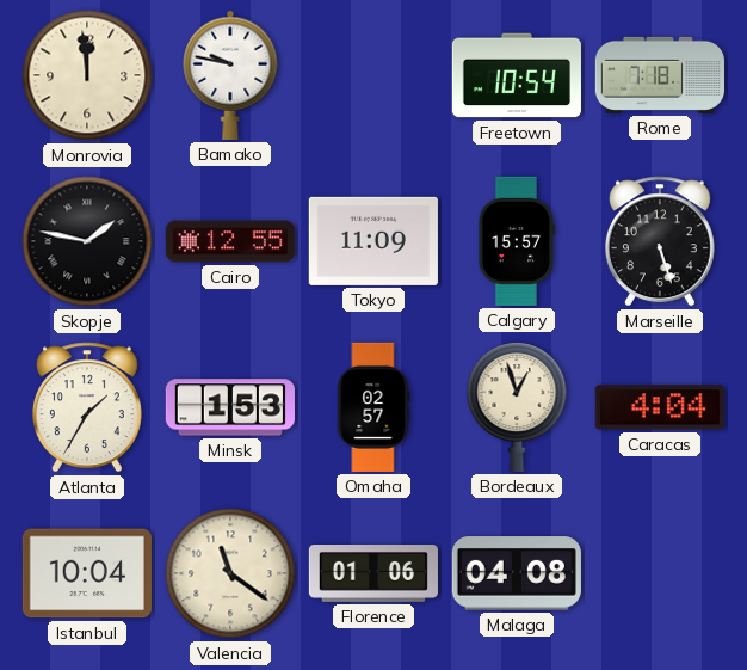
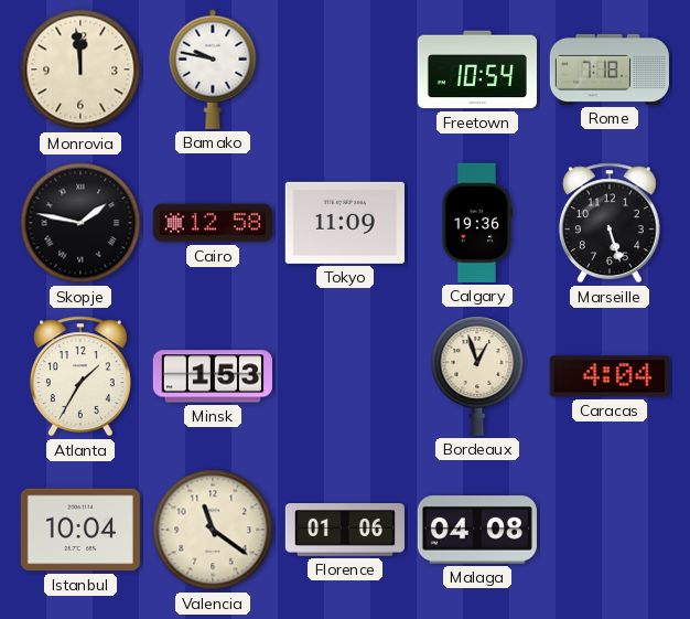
Cairo: 12:55 -> 12:58
Calgary: 15:57 -> 19:36
Omaha: 02:57 -> none
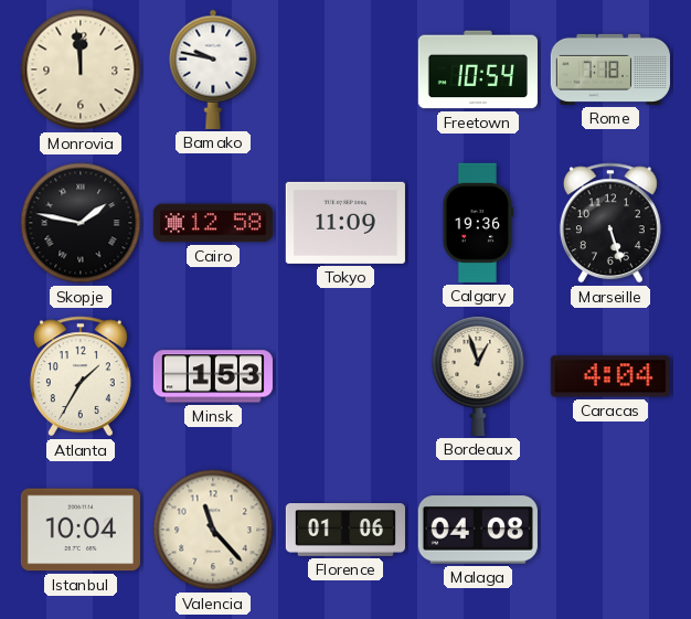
Valencia: 11:21 -> 11:23
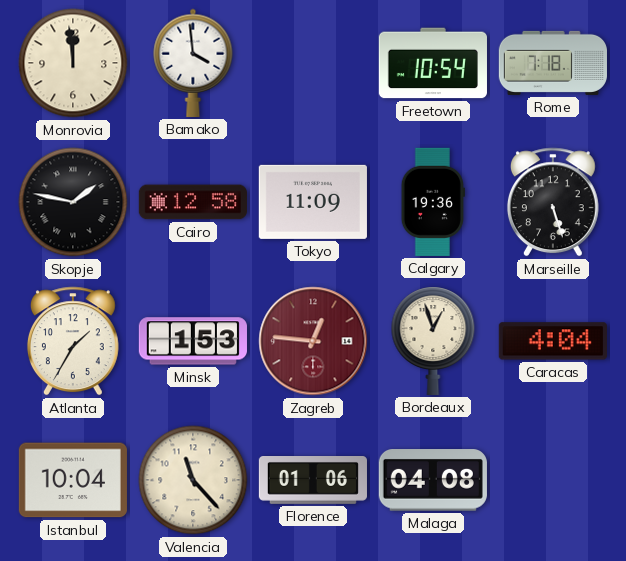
Bamako: 9:47 -> 3:59
Zagreb: none -> 12:46
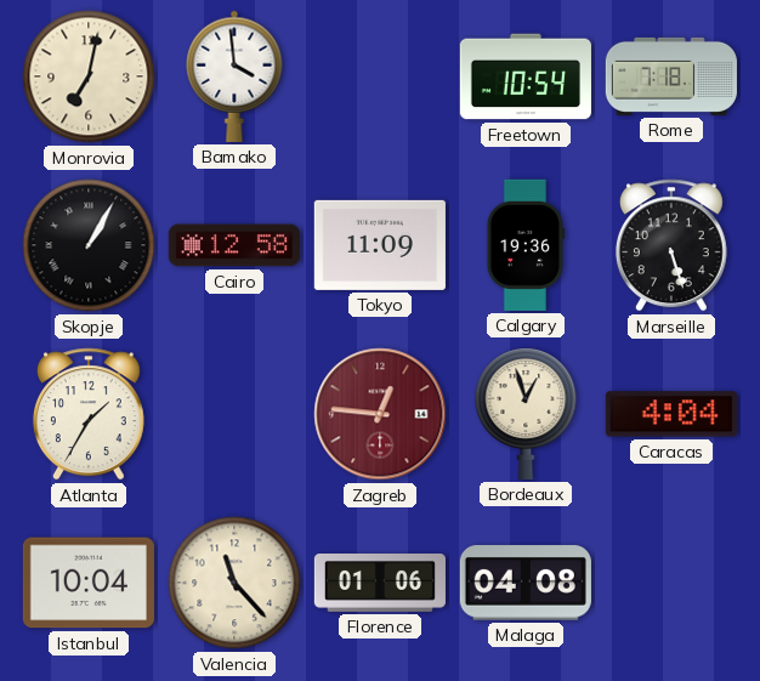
Monrovia: 11:59 -> 7:02
Skopje: 1:47 -> 1:05
Minsk: 1:53 -> none
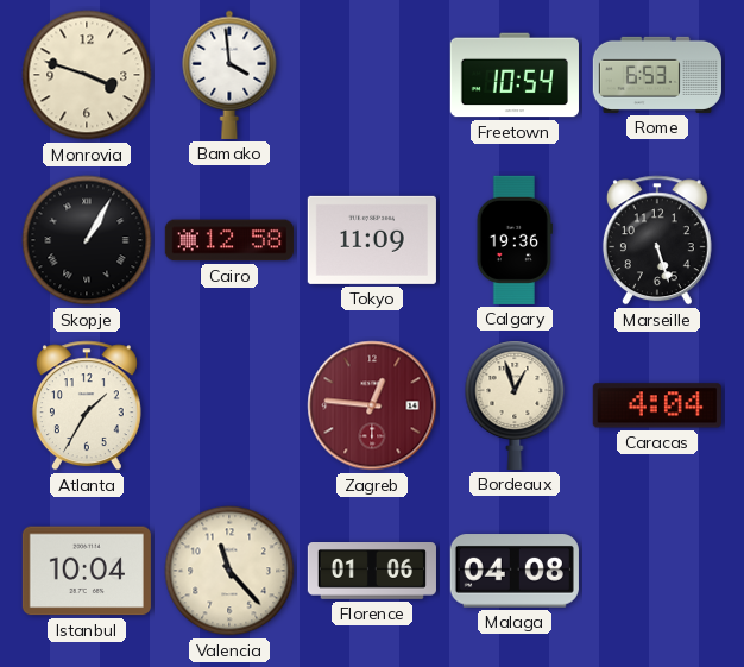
Monrovia: 7:02 -> 3:48
Rome: 7:18 -> 6:53
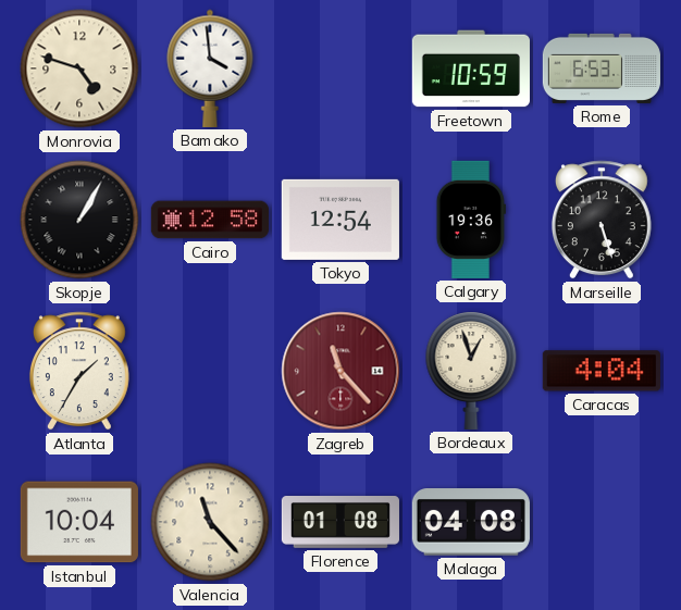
Monrovia: 3:48 -> 4:48
Freetown: 10:54 -> 10:59
Tokyo: 11:09 -> 12:54
Zagreb: 12:46 -> 11:23
Florence: 01:06 -> 01:08
